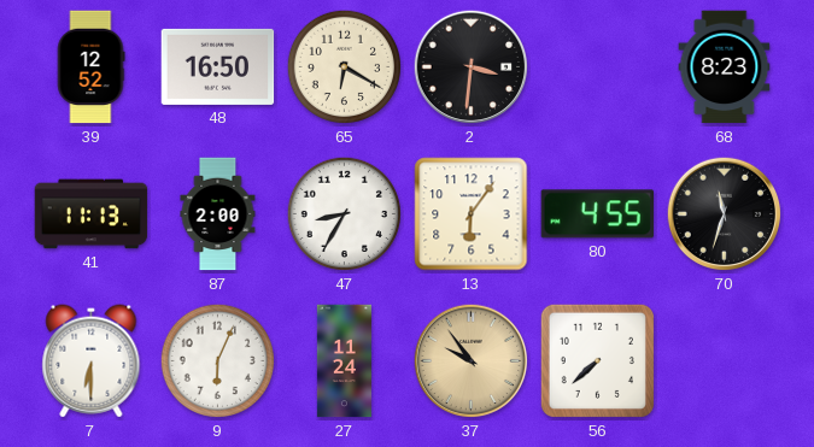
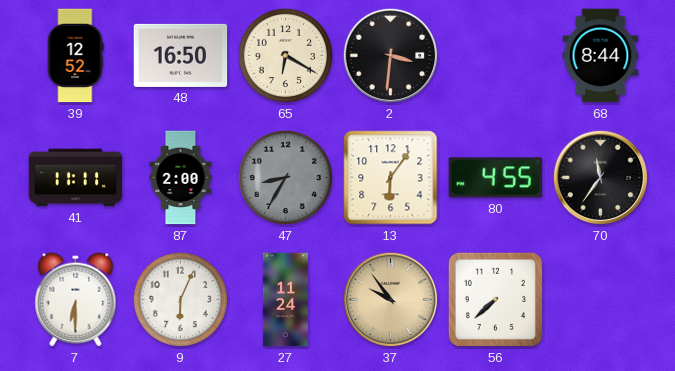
68: 8:23 -> 8:44
41: 11:13 -> 11:11
47 dial: white -> grey
70: 11:33 -> 11:36
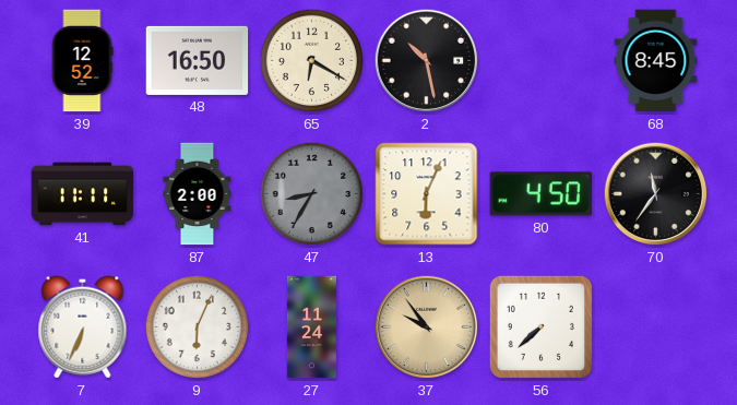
2: 3:31 -> 10:28
68: 8:44 -> 8:45
13: 6:06 -> 6:04
80: 4:55 -> 4:50
7: 6:30 -> 6:34
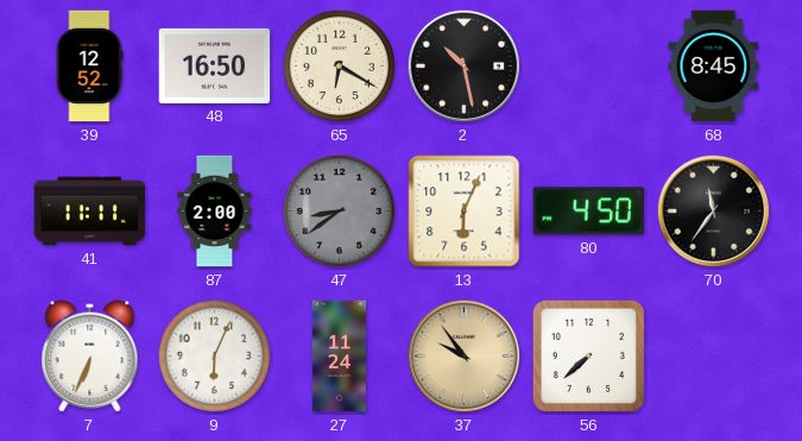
47: 8:35 -> 8:39
